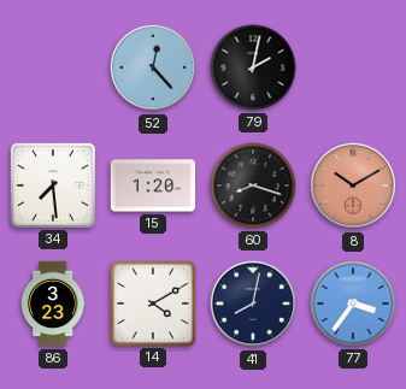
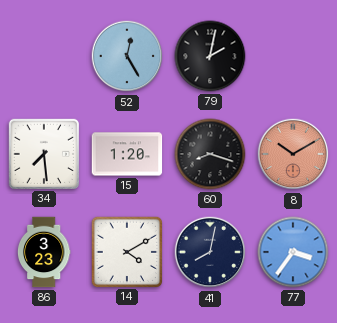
52: 12:23 -> 12:25
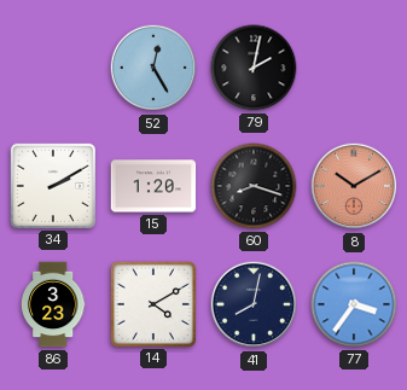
34: 7:29 -> 2:10
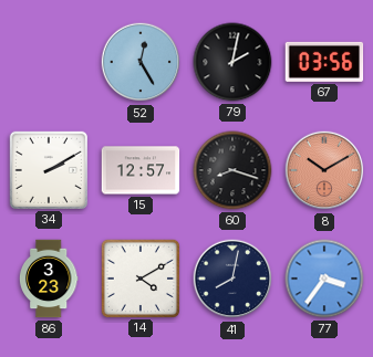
67: none -> 03:56
15: 1:20 -> 12:57
